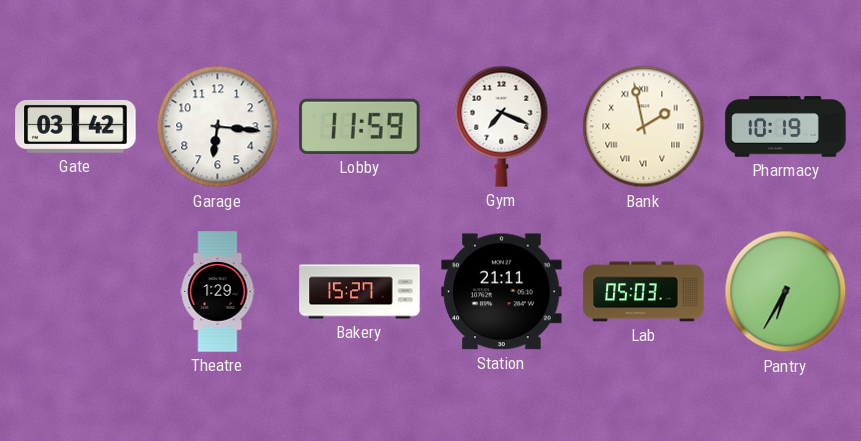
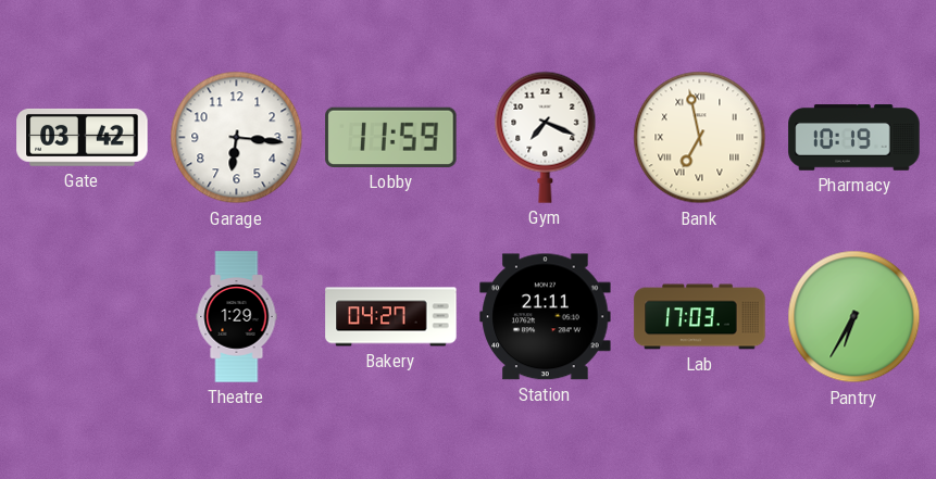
Bank: 1:58 -> 6:58
Bakery: 15:27 -> 04:27
Lab: 05:03 -> 17:03
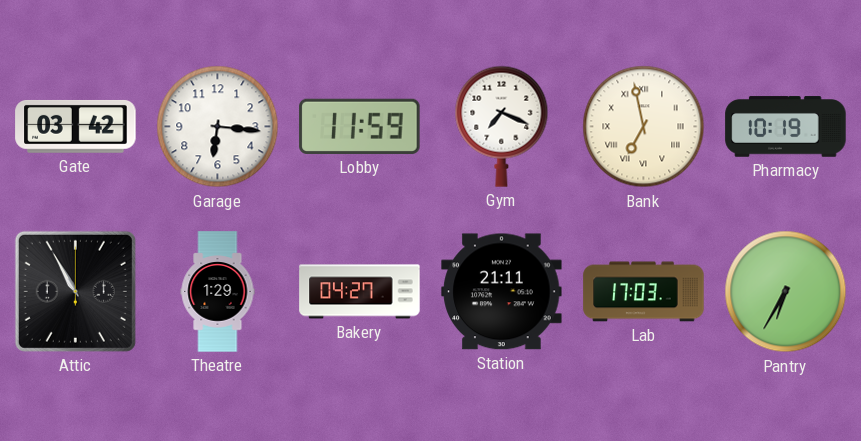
Attic: none -> 10:55
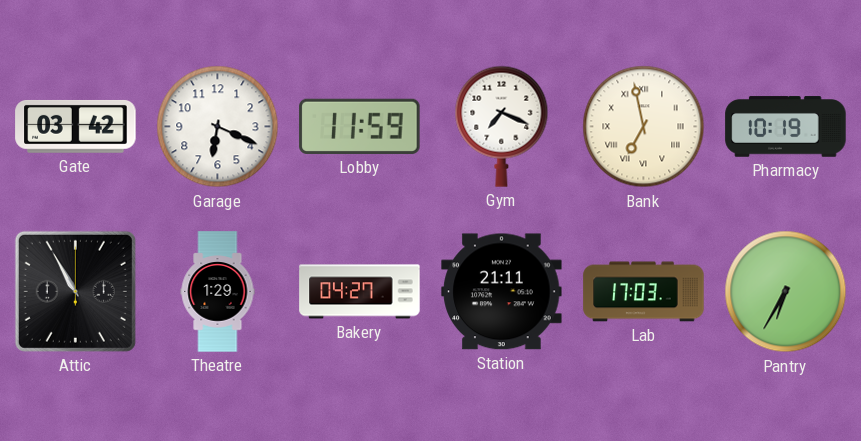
Garage: 6:16 -> 6:19
